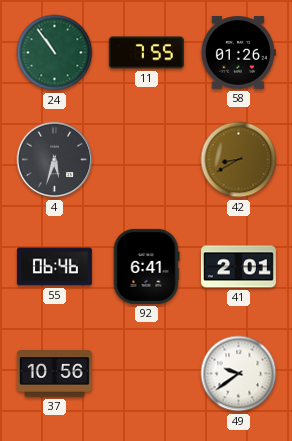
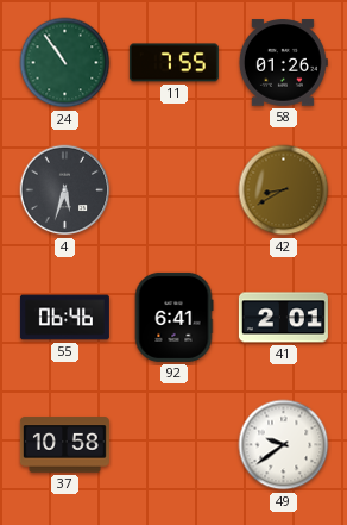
37: 10:56 -> 10:58
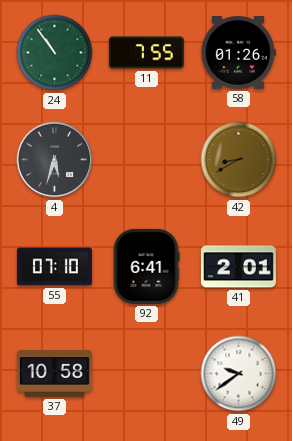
55: 06:46 -> 07:10
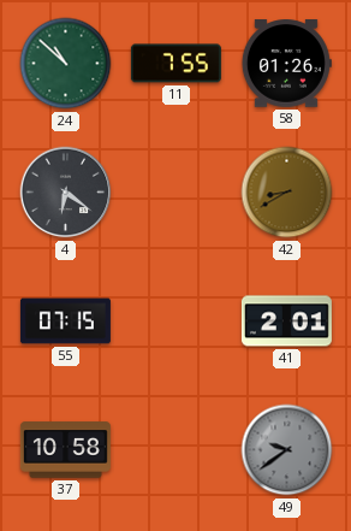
24: 10:54 -> 10:52
4: 5:33 -> 6:21
55: 07:10 -> 07:15
92: 6:41 -> none
49 dial: white -> grey
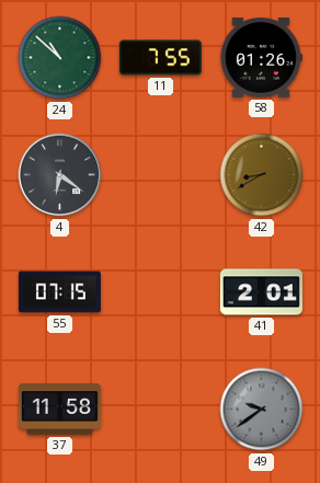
37: 10:58 -> 11:58
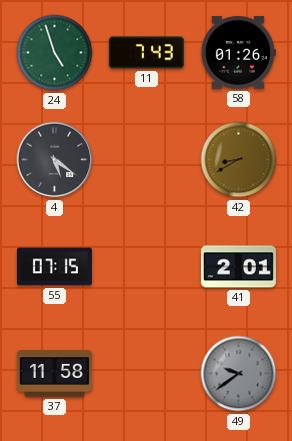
24: 10:52 -> 4:57
11: 7:55 -> 7:43
4: 6:21 -> 5:21
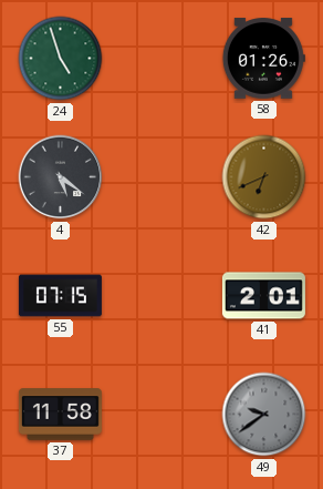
11: 7:43 -> none
42: 8:40 -> 6:41
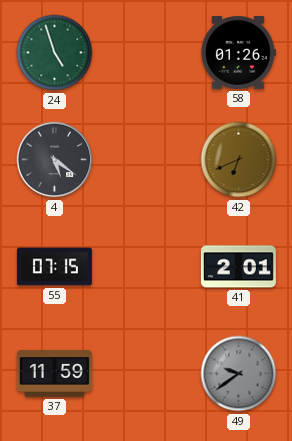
37: 11:58 -> 11:59
